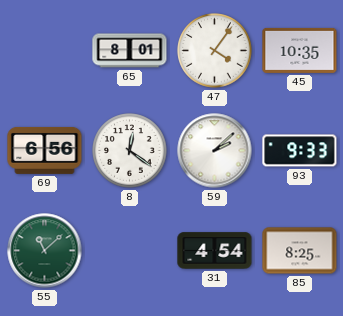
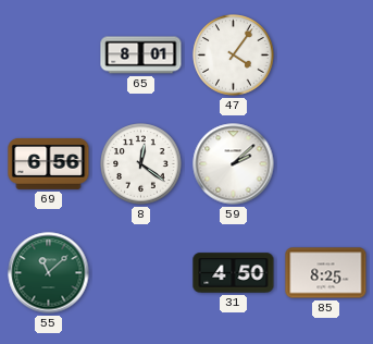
45: 10:35 -> none
93: 9:33 -> none
31: 4:54 -> 4:50
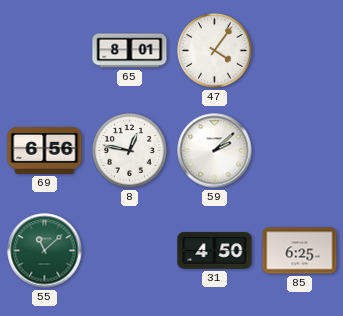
8: 12:21 -> 12:47
85: 8:25 -> 6:25
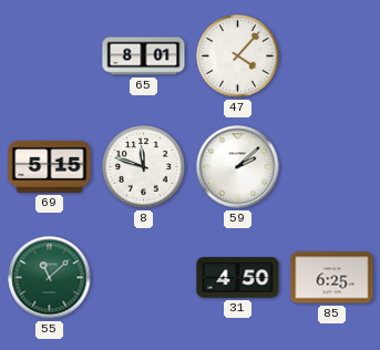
47: 4:06 -> 4:07
69: 6:56 -> 5:15
8: 12:47 -> 11:48
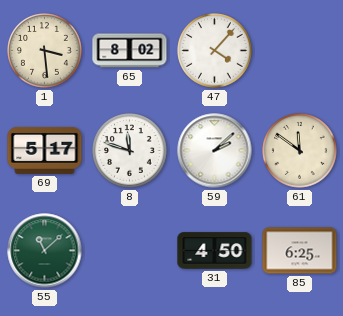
1: none -> 3:29
65: 8:01 -> 8:02
69: 5:15 -> 5:17
61: none -> 11:51
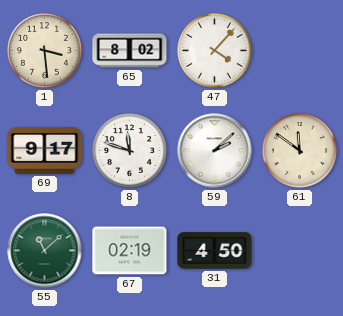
69: 5:17 -> 9:17
67: none -> 02:19
85: 6:25 -> none
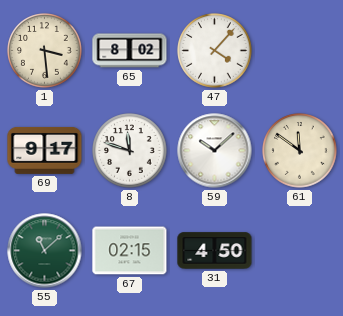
59: 2:08 -> 10:08
67: 02:19 -> 02:15
